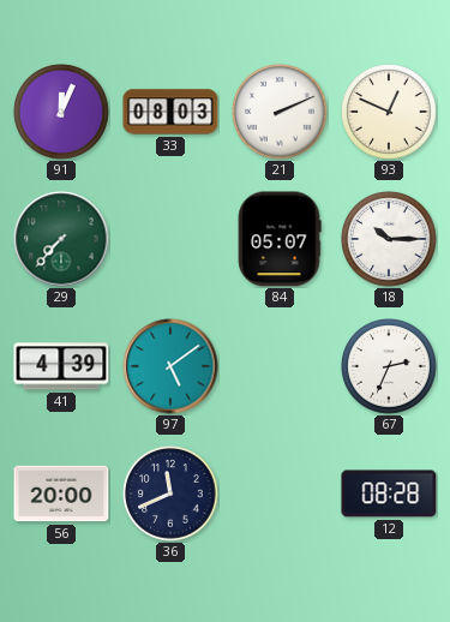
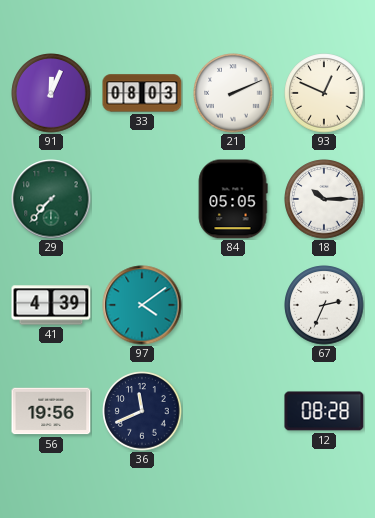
84: 05:07 -> 05:05
97: 5:09 -> 4:09
56: 20:00 -> 19:56
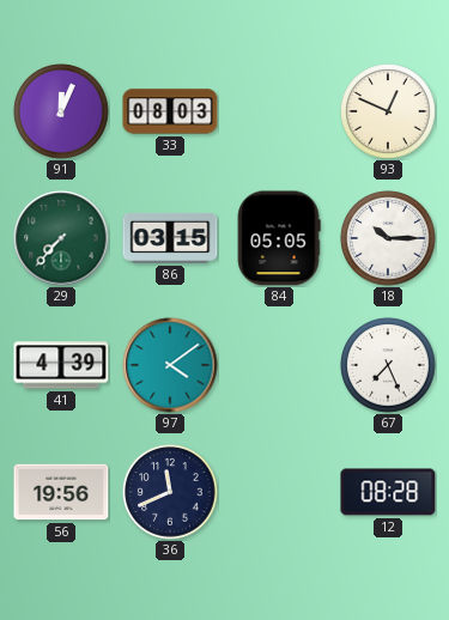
21: 2:11 -> none
86: none -> 03:15
67: 2:34 -> 7:26
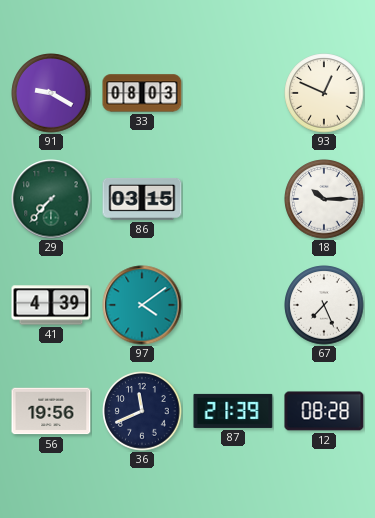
91: 12:04 -> 9:20
84: 05:05 -> none
87: none -> 21:39
